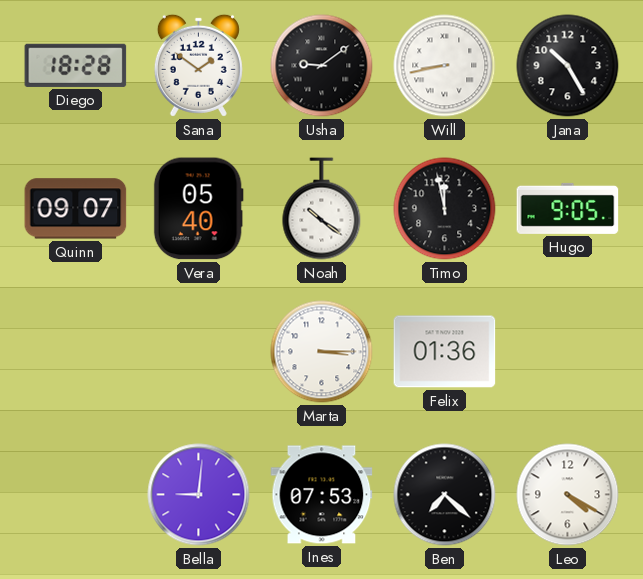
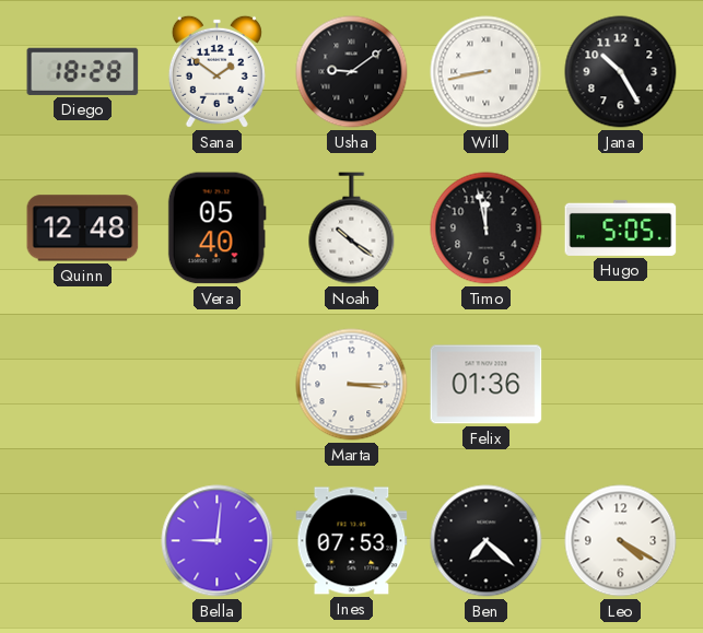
Quinn: 09:07 -> 12:48
Hugo: 9:05 -> 5:05
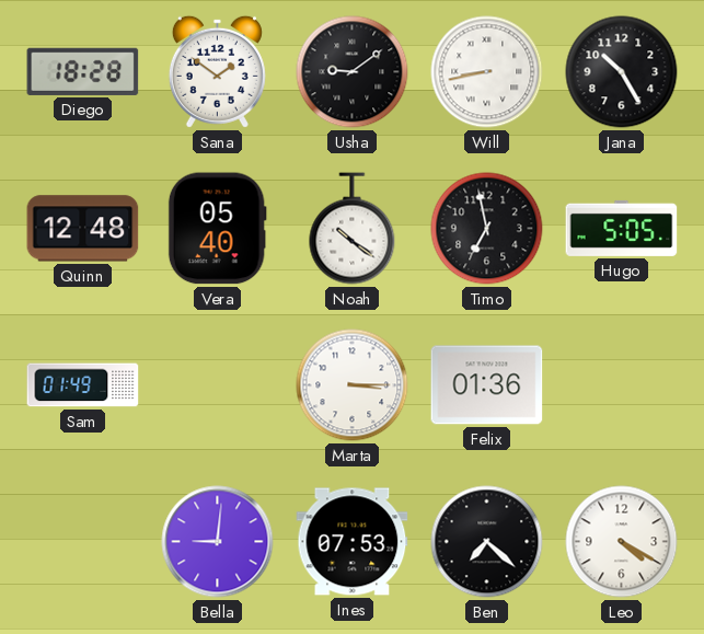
Timo: 11:58 -> 6:58
Sam: none -> 01:49
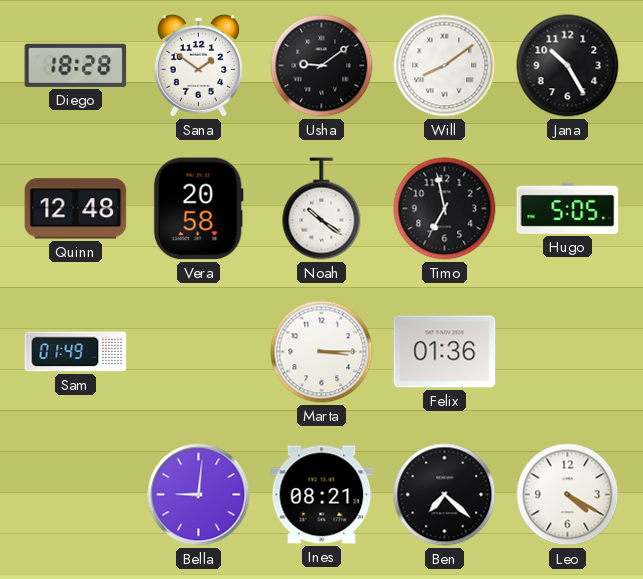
Will: 8:43 -> 8:09
Vera: 05:40 -> 20:58
Ines: 07:53 -> 08:21
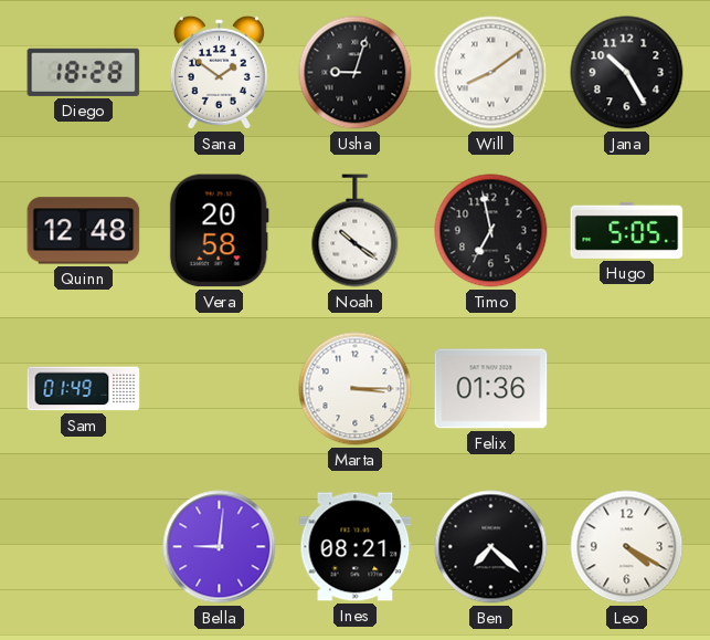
Usha: 9:09 -> 9:03
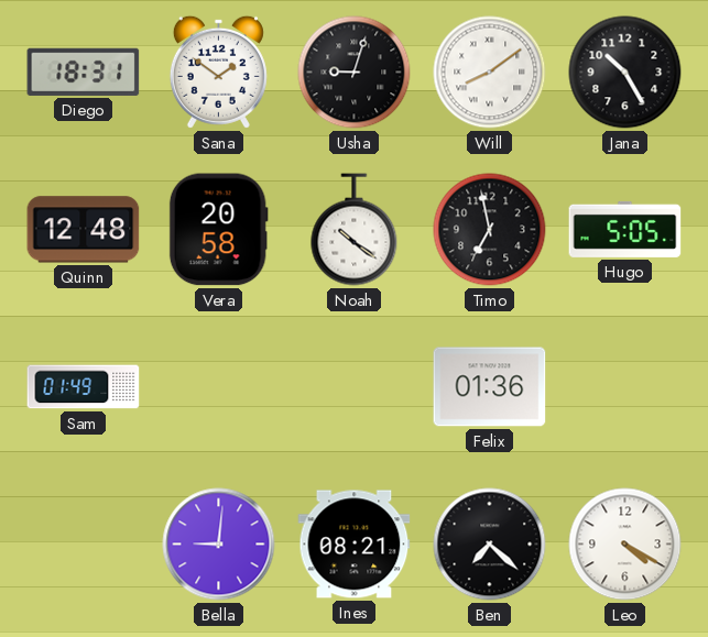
Diego: 18:28 -> 18:31
Marta: 3:15 -> none
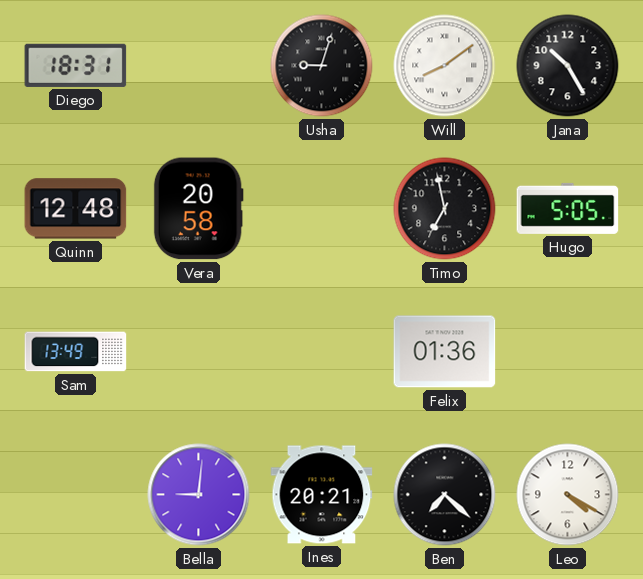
Sana: 1:51 -> none
Noah: 10:21 -> none
Sam: 01:49 -> 13:49
Ines: 08:21 -> 20:21
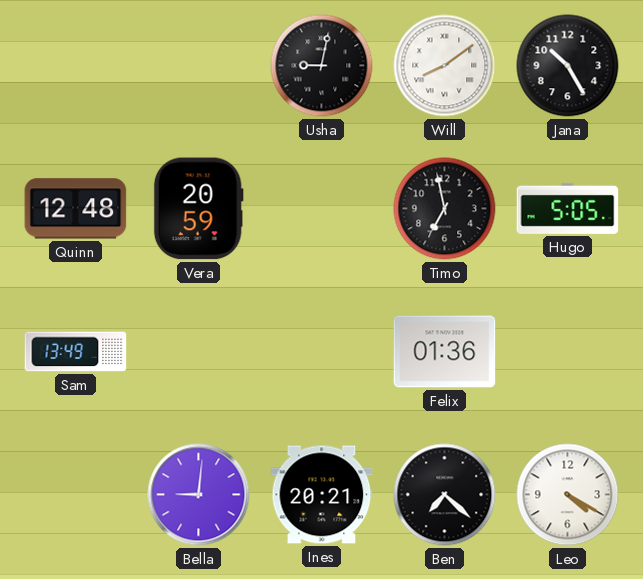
Diego: 18:31 -> none
Usha: 9:03 -> 9:02
Vera: 20:58 -> 20:59
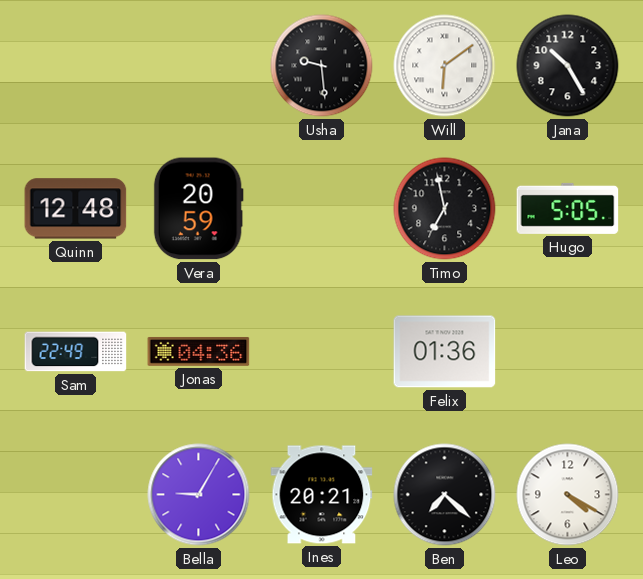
Usha: 9:02 -> 9:29
Will: 8:09 -> 6:09
Sam: 13:49 -> 22:49
Jonas: none -> 04:36
Bella: 9:01 -> 9:05
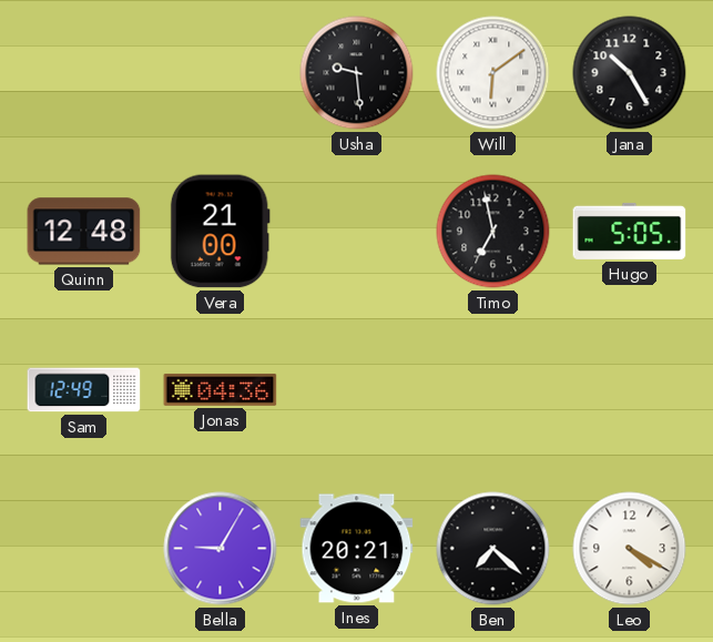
Vera: 20:59 -> 21:00
Sam: 22:49 -> 12:49
Felix: 01:36 -> none
